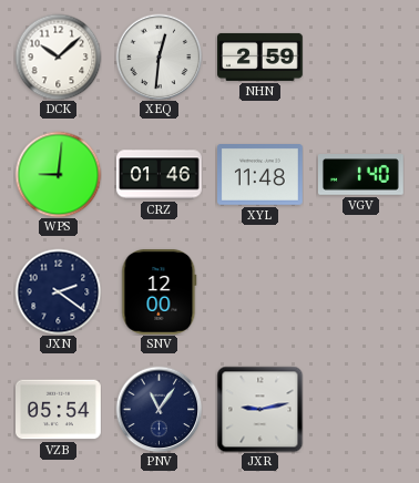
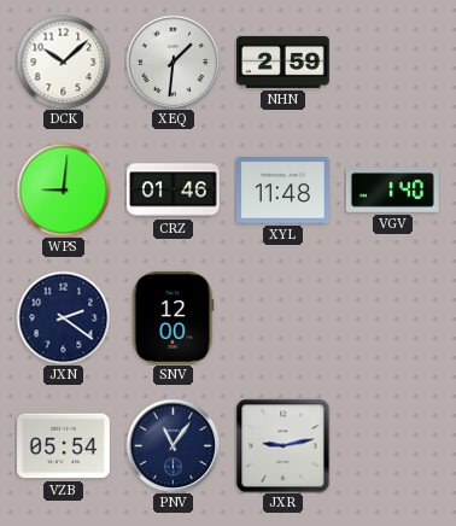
XEQ: 12:31 -> 1:31
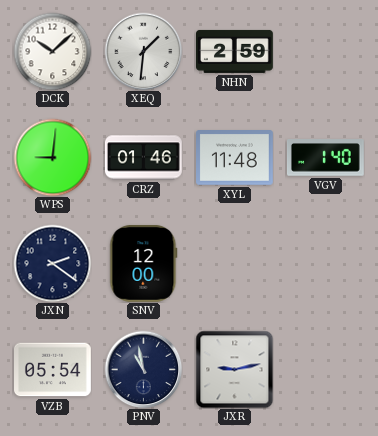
PNV: 11:06 -> 10:58
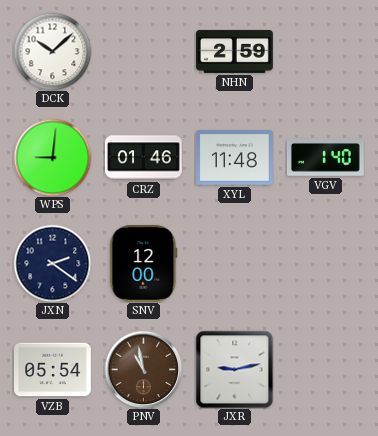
XEQ: 1:31 -> none
PNV dial: navy -> brown
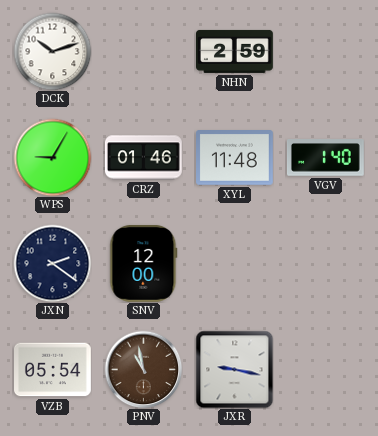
DCK: 10:08 -> 10:12
WPS: 9:01 -> 9:05
JXR: 9:13 -> 9:17
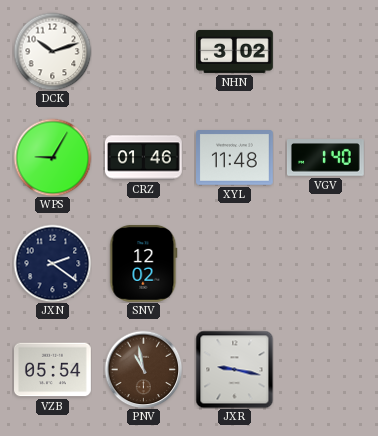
NHN: 2:59 -> 3:02
SNV: 12:00 -> 12:02
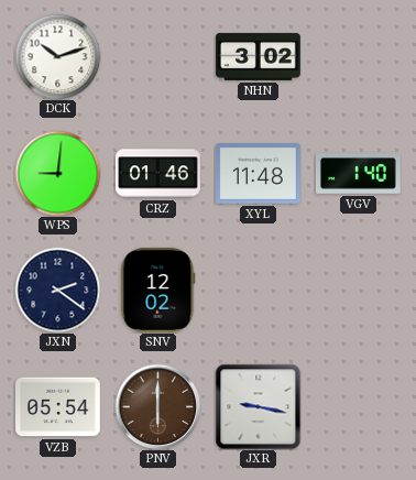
WPS: 9:05 -> 9:01
PNV: 10:58 -> 6:00
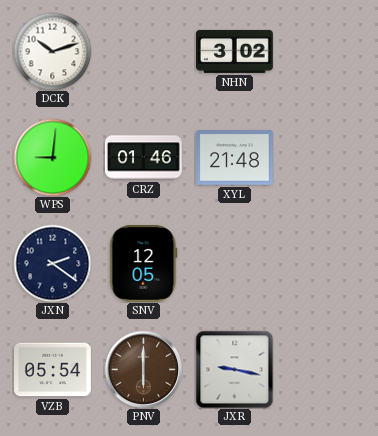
XYL: 11:48 -> 21:48
VGV: 1:40 -> none
SNV: 12:02 -> 12:05
